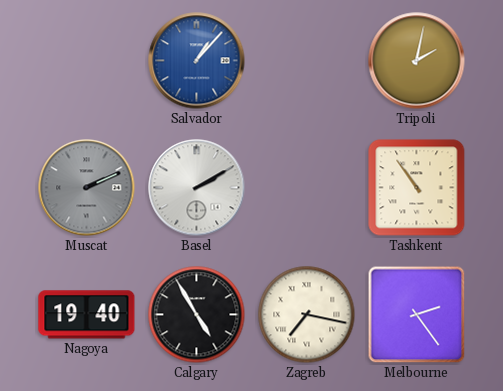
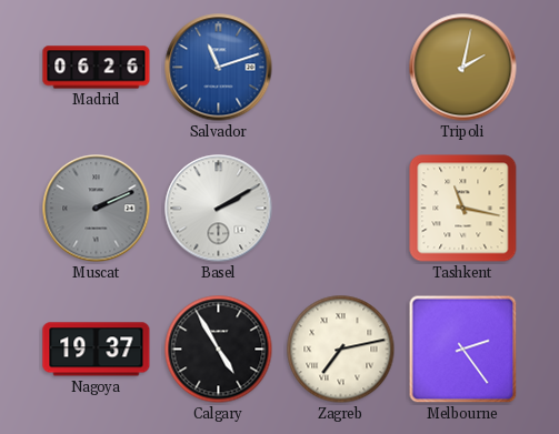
Madrid: none -> 06:26
Salvador: 1:07 -> 11:12
Tashkent: 10:54 -> 11:17
Nagoya: 19:40 -> 19:37
Zagreb: 7:17 -> 7:13
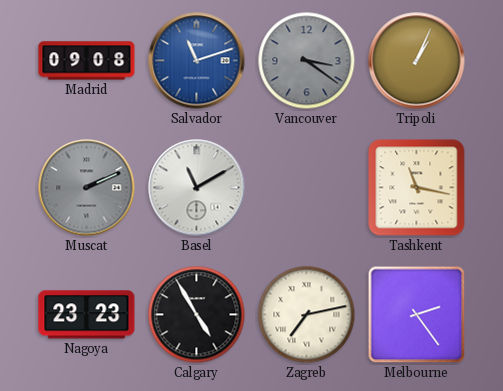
Madrid: 06:26 -> 09:08
Vancouver: none -> 3:21
Tripoli: 2:02 -> 1:04
Basel: 2:10 -> 11:10
Nagoya: 19:37 -> 23:23
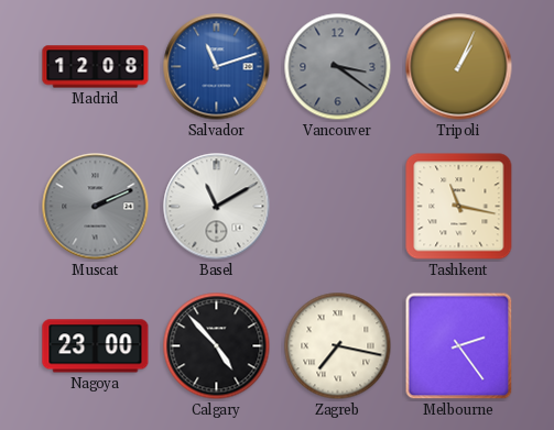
Madrid: 09:08 -> 12:08
Nagoya: 23:23 -> 23:00
Calgary: 4:55 -> 4:53
Zagreb: 7:13 -> 7:17
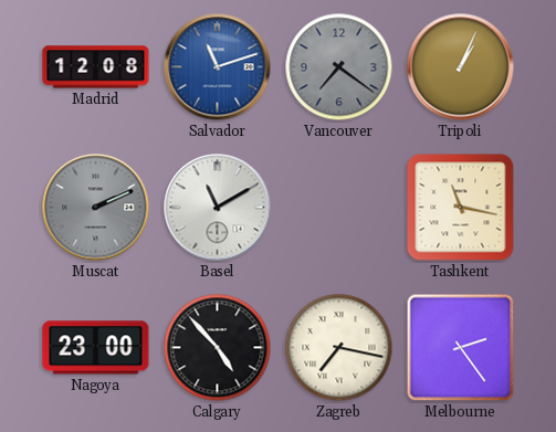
Vancouver: 3:21 -> 7:21
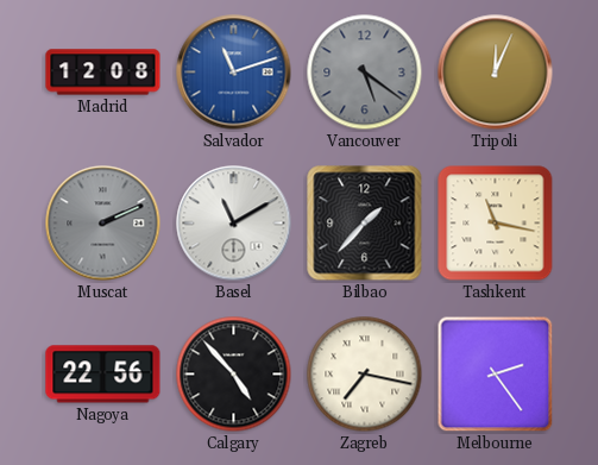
Vancouver: 7:21 -> 5:21
Tripoli: 1:04 -> 12:04
Bilbao: none -> 1:37
Nagoya: 23:00 -> 22:56
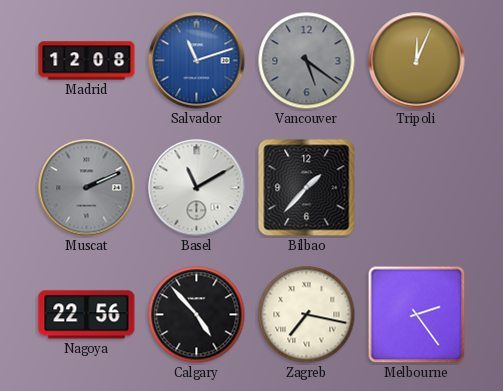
Tashkent: 11:17 -> none
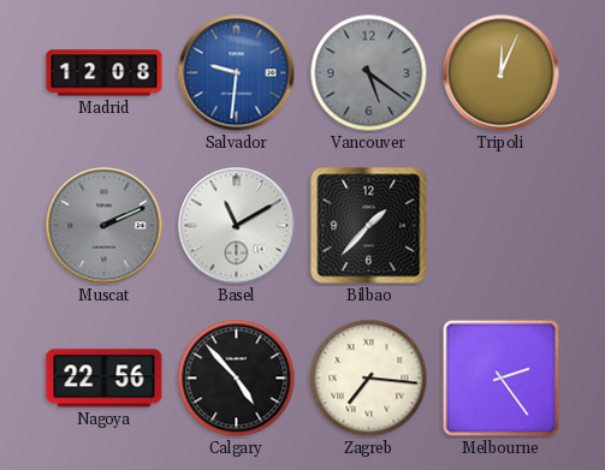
Salvador: 11:12 -> 9:31
Zagreb: 7:17 -> 7:16
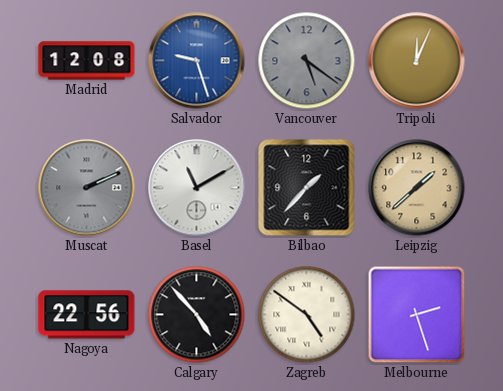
Salvador: 9:31 -> 9:27
Leipzig: none -> 1:38
Zagreb: 7:16 -> 4:51
Melbourne: 2:24 -> 2:27
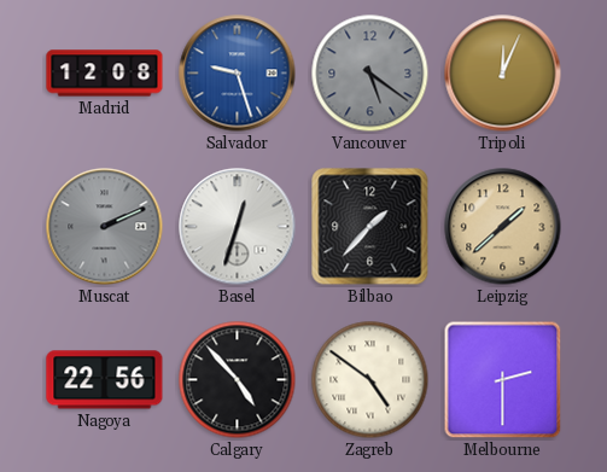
Basel: 11:10 -> 12:33
Melbourne: 2:27 -> 2:30
